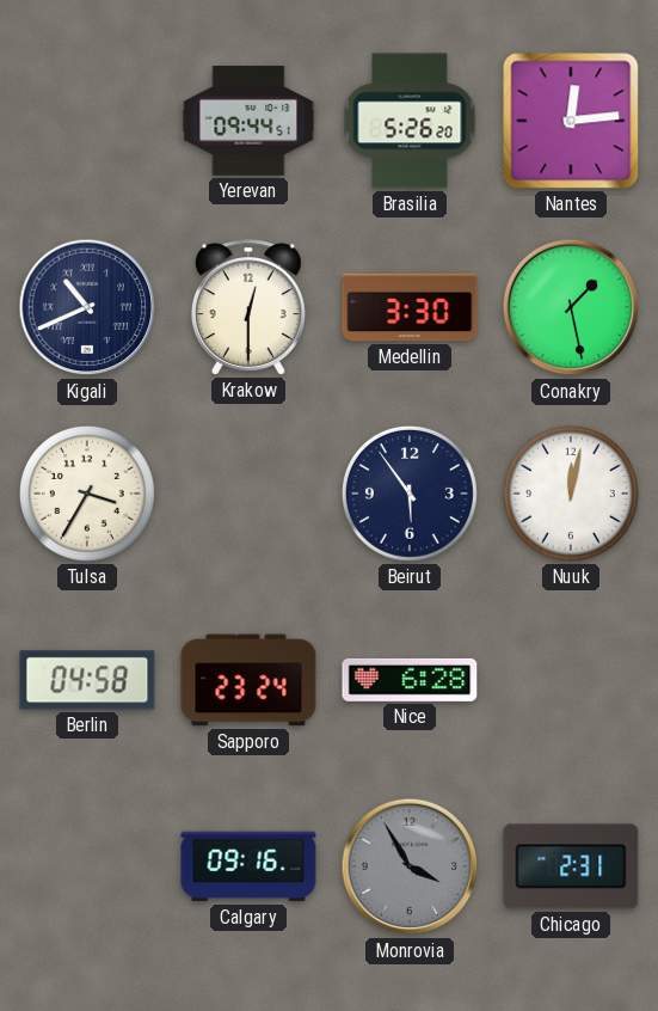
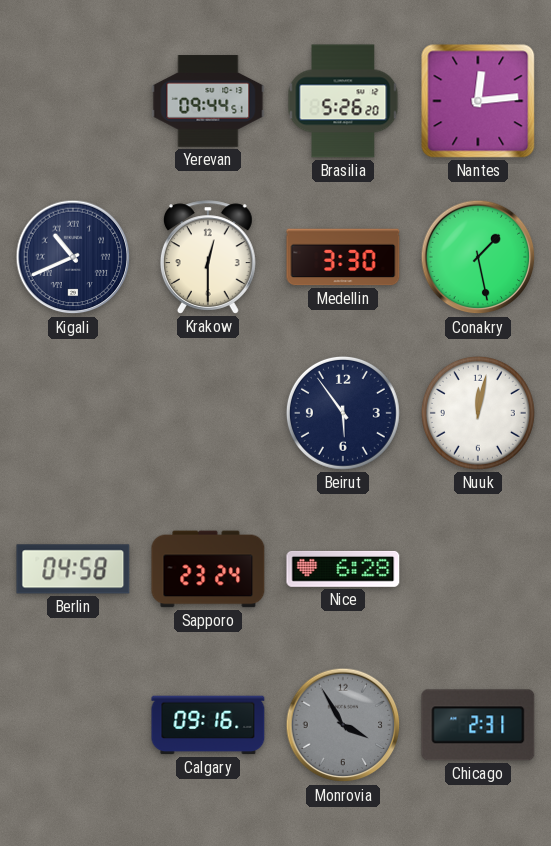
Tulsa: 3:35 -> none
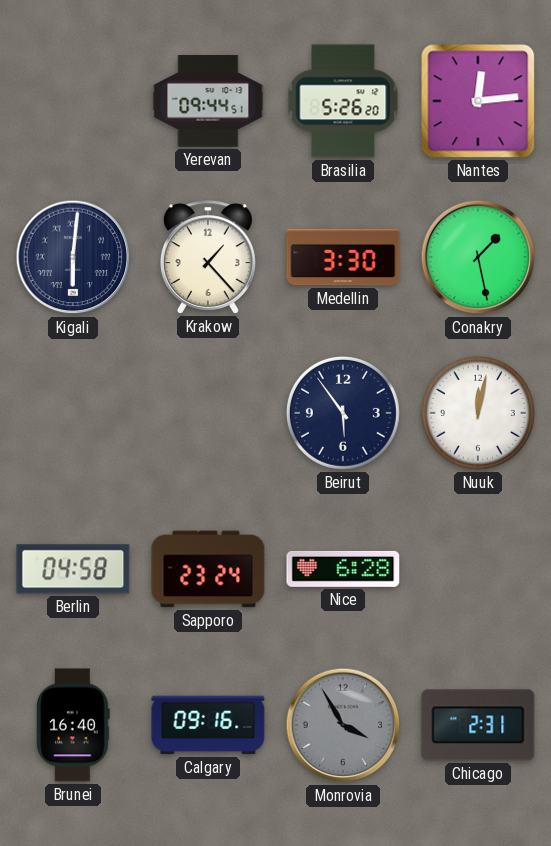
Kigali: 10:41 -> 6:01
Krakow: 12:30 -> 1:23
Brunei: none -> 16:40
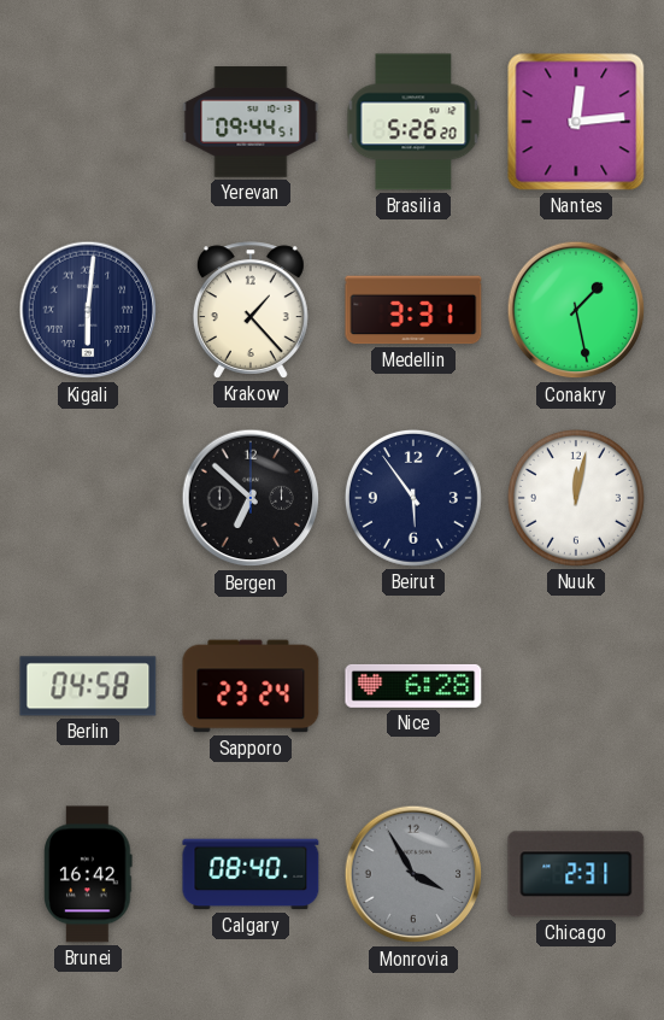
Medellin: 3:30 -> 3:31
Bergen: none -> 6:52
Brunei: 16:40 -> 16:42
Calgary: 09:16 -> 08:40
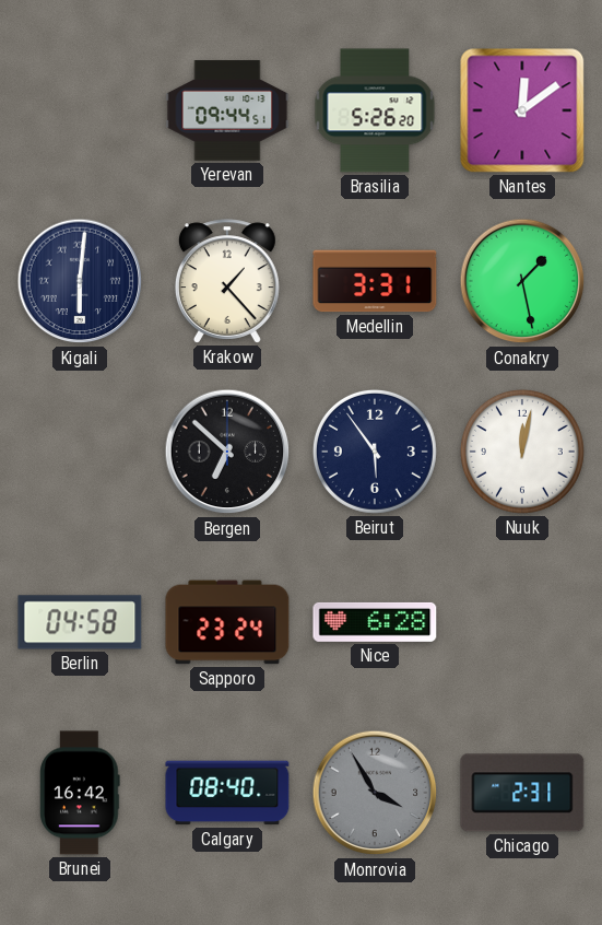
Nantes: 12:14 -> 12:09
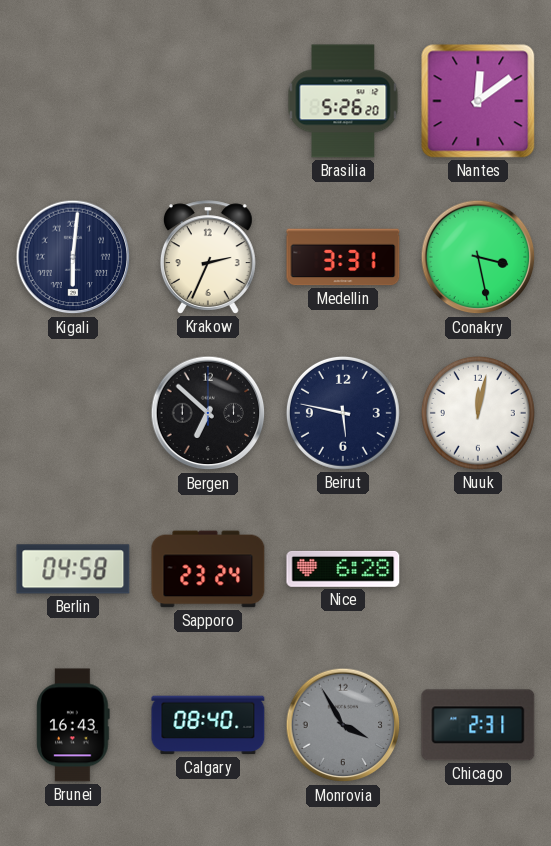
Yerevan: 09:44 -> none
Krakow: 1:23 -> 2:34
Conakry: 1:28 -> 3:28
Beirut: 5:54 -> 5:47
Brunei: 16:42 -> 16:43
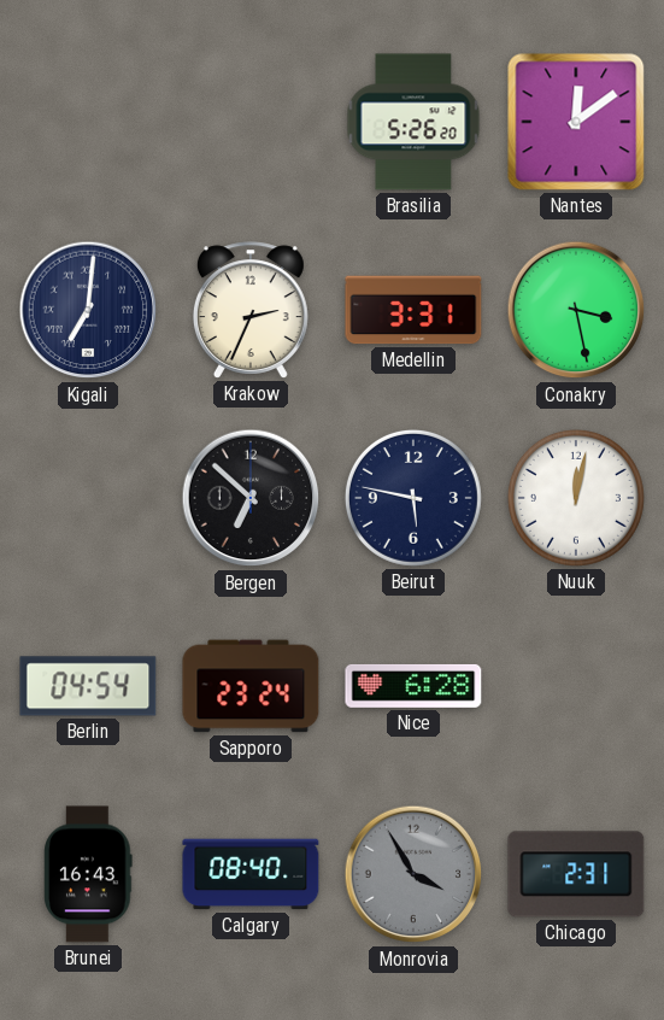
Kigali: 6:01 -> 7:01
Berlin: 04:58 -> 04:54
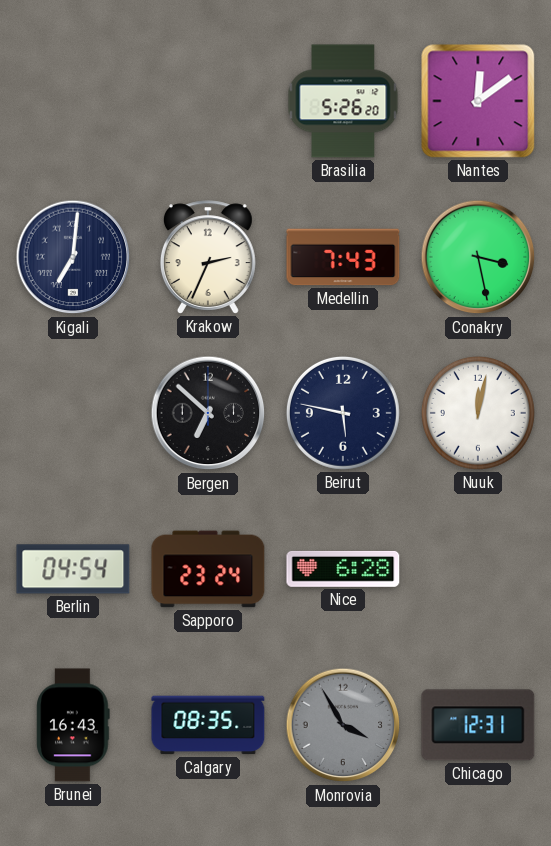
Medellin: 3:31 -> 7:43
Calgary: 08:40 -> 08:35
Chicago: 2:31 -> 12:31
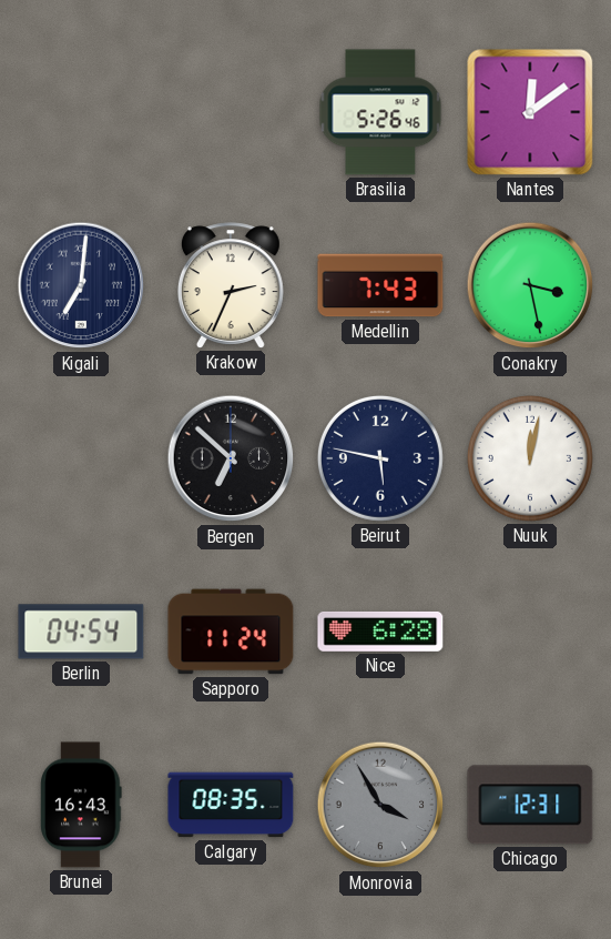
Brasilia: 5:26:20 -> 5:26:46
Sapporo: 23:24 -> 11:24
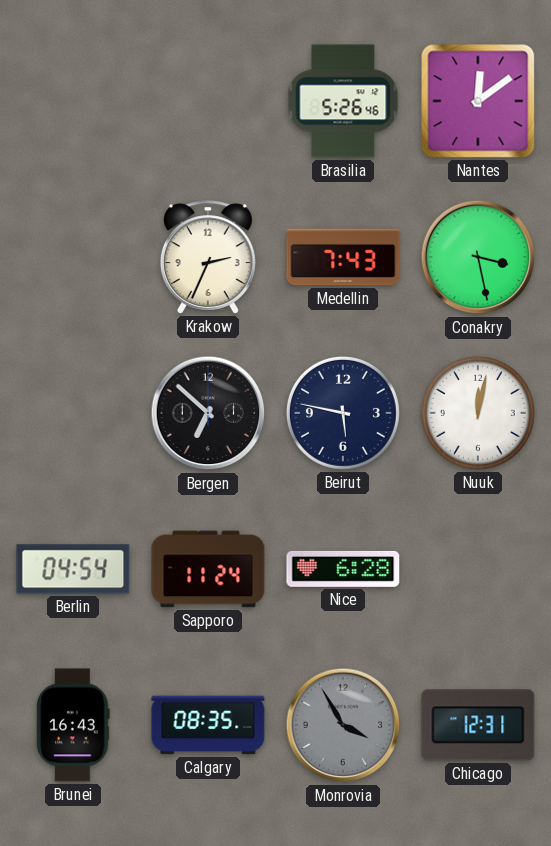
Kigali: 7:01 -> none
